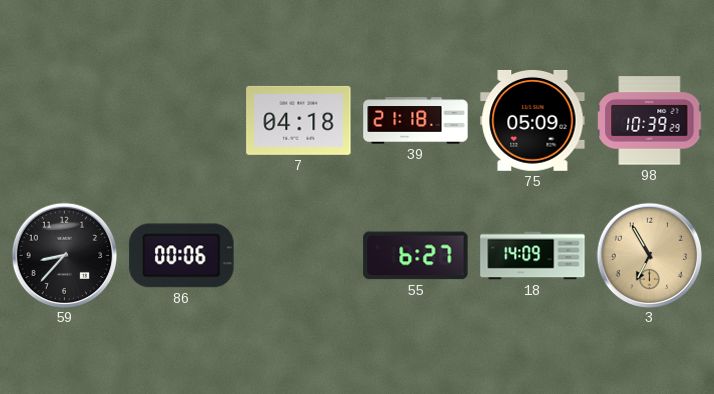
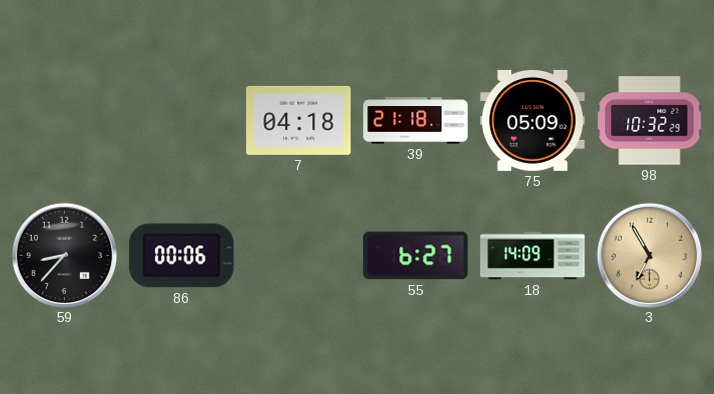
98: 10:39 -> 10:32
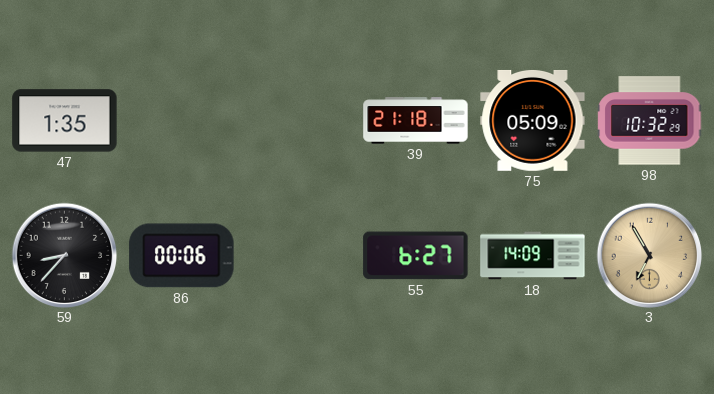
47: none -> 1:35
7: 04:18 -> none
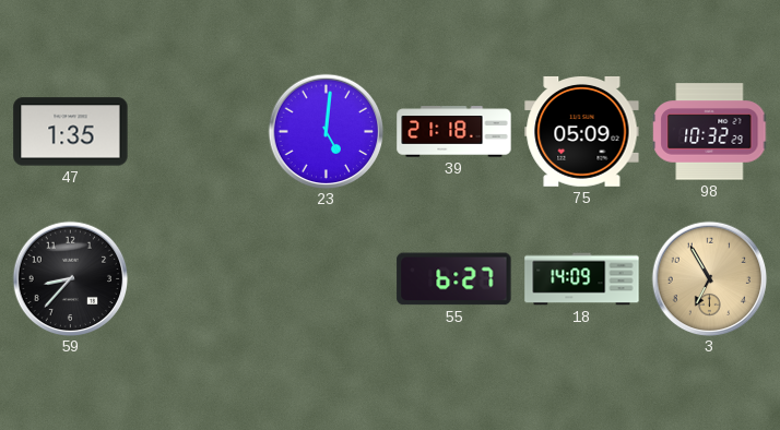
23: none -> 5:01
86: 00:06 -> none
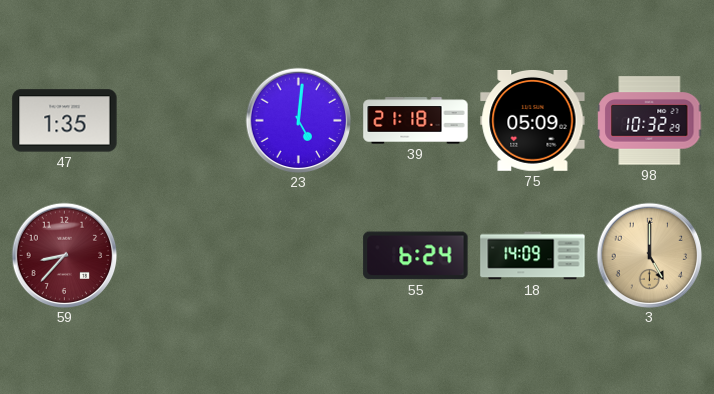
59 dial: black -> burgundy
55: 6:27 -> 6:24
3: 6:55 -> 5:00
